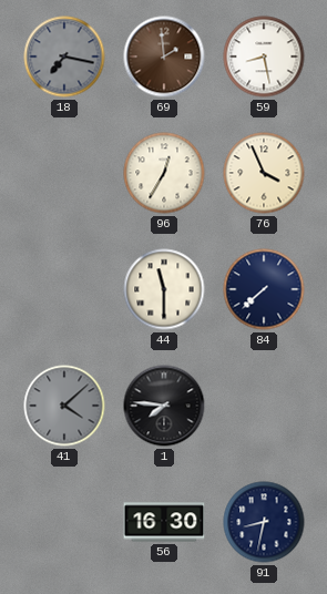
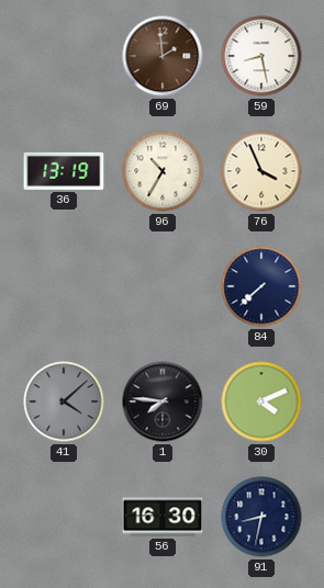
18: 7:17 -> none
36: none -> 13:19
96: 12:35 -> 10:35
44: 11:30 -> none
30: none -> 4:11
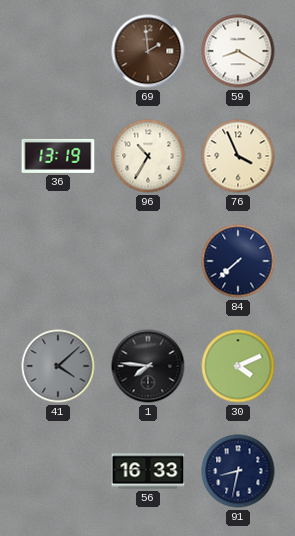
59: 8:28 -> 8:20
56: 16:30 -> 16:33
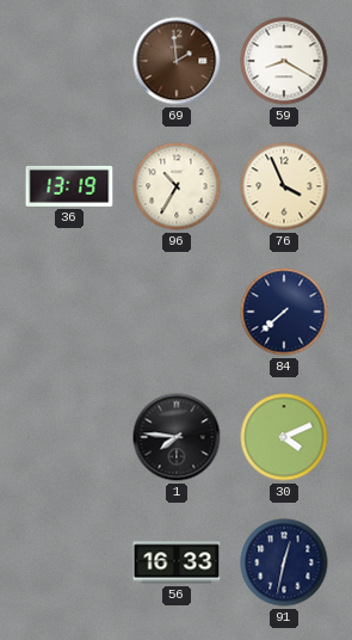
41: 4:08 -> none
91: 8:32 -> 12:32
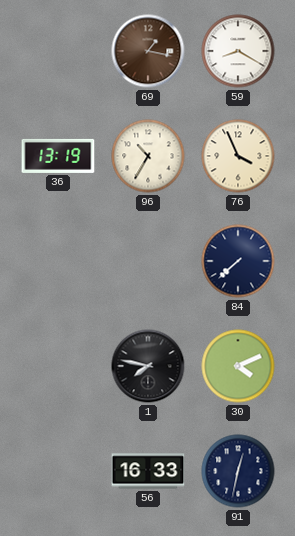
69: 1:59 -> 1:17
1: 7:46 -> 7:47
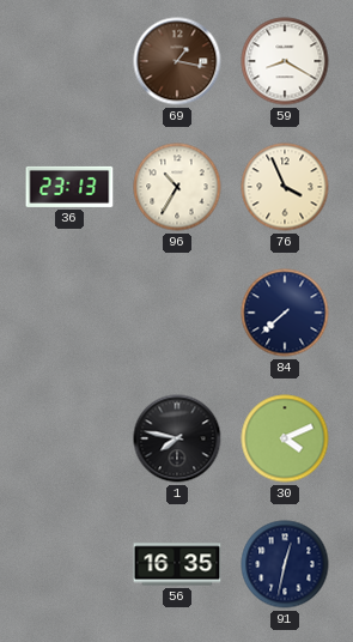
36: 13:19 -> 23:13
56: 16:33 -> 16:35
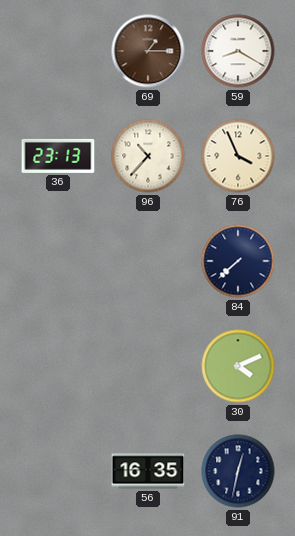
69: 1:17 -> 1:15
96: 10:35 -> 10:37
1: 7:47 -> none
